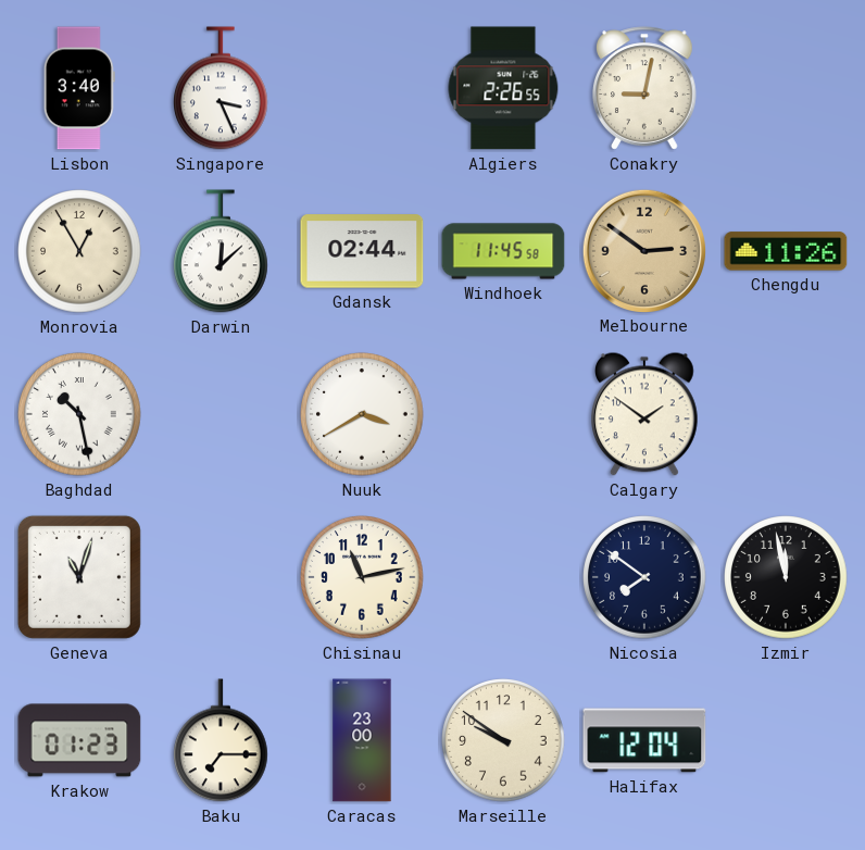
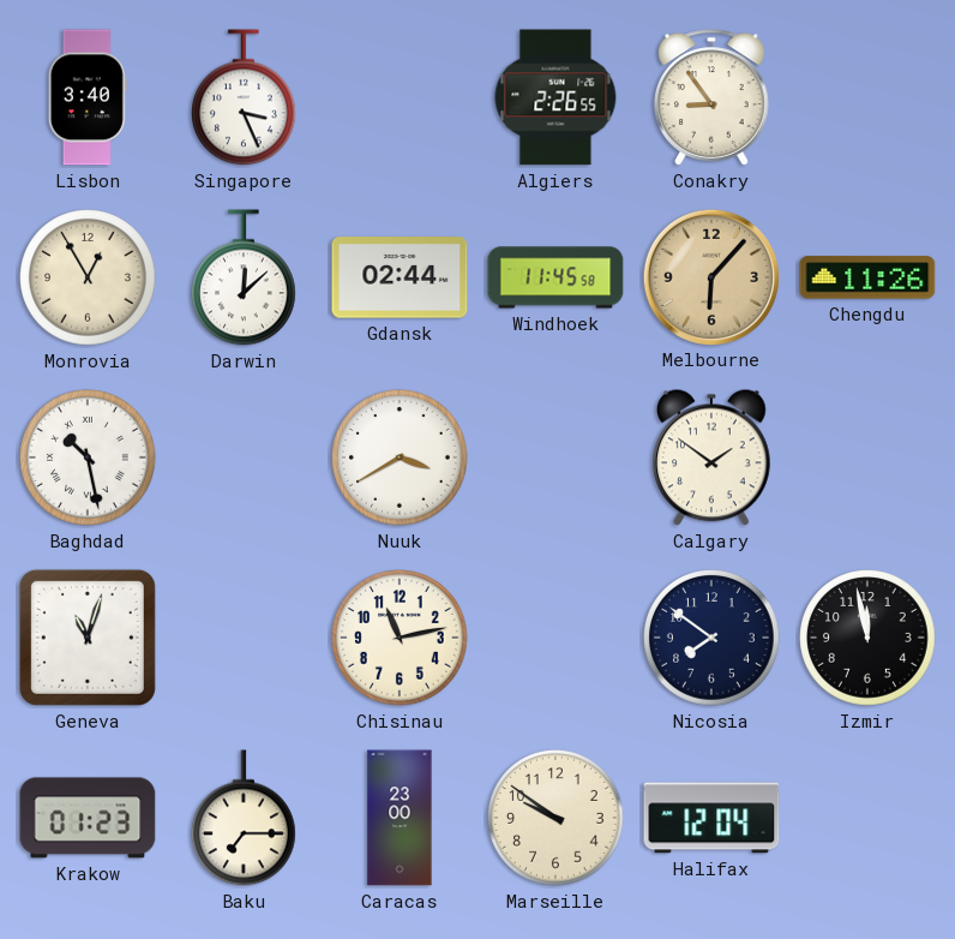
Conakry: 9:02 -> 8:54
Melbourne: 2:51 -> 6:07
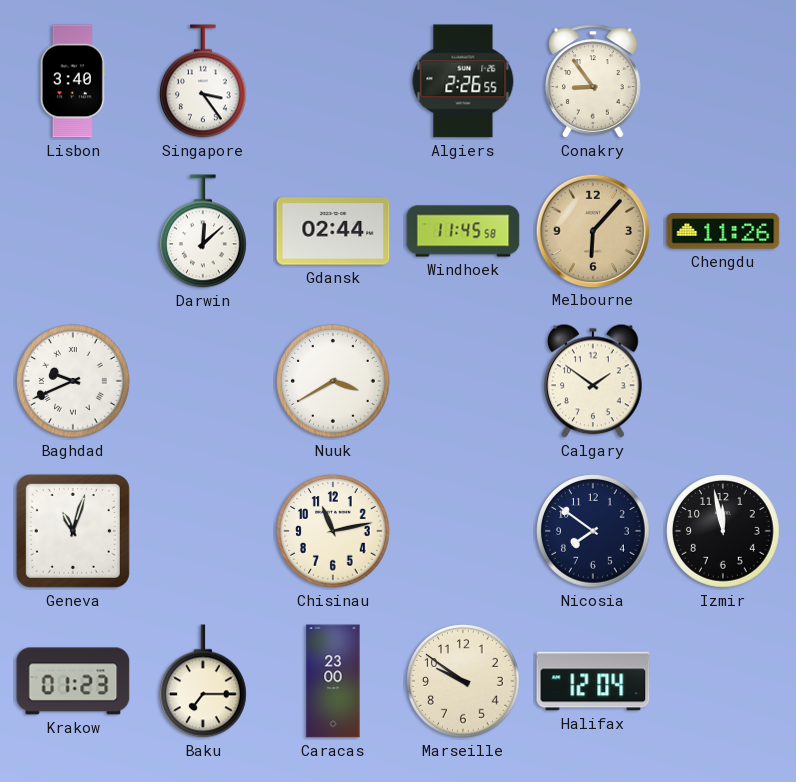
Singapore: 3:26 -> 3:24
Monrovia: 12:55 -> none
Baghdad: 10:28 -> 9:41
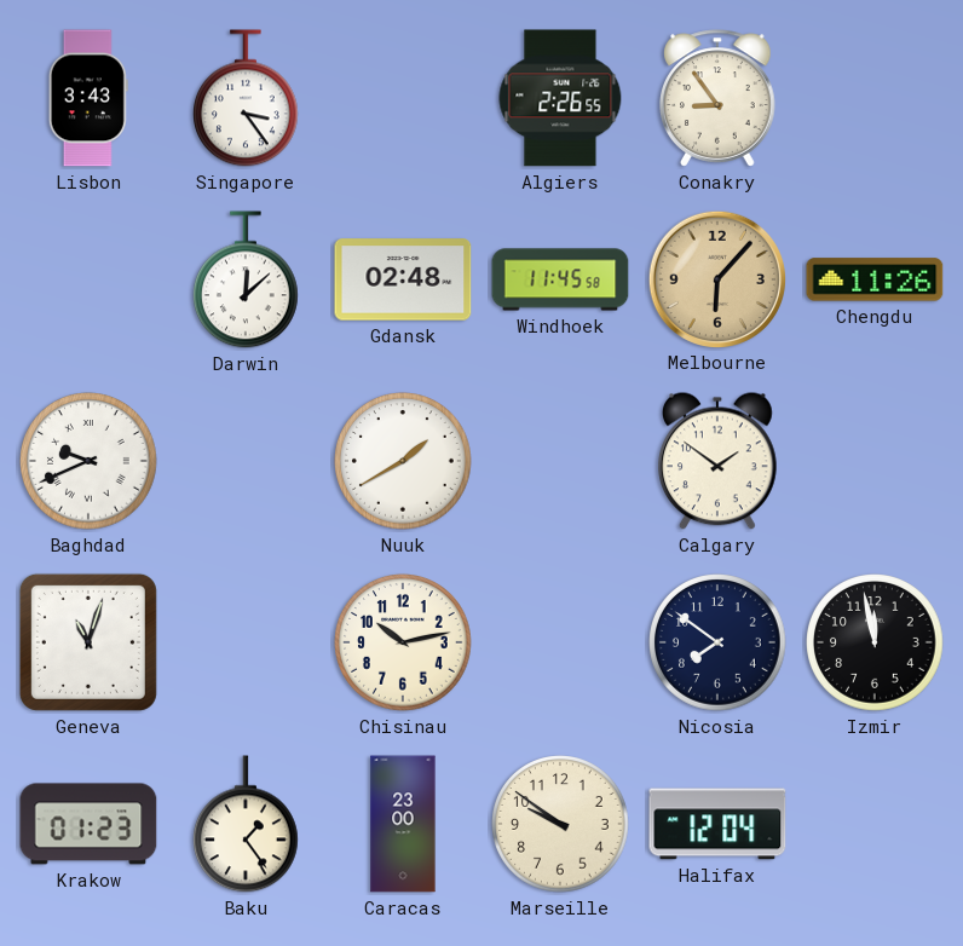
Lisbon: 3:40 -> 3:43
Gdansk: 02:44 -> 02:48
Nuuk: 3:40 -> 1:40
Chisinau: 11:13 -> 10:13
Baku: 7:15 -> 1:24
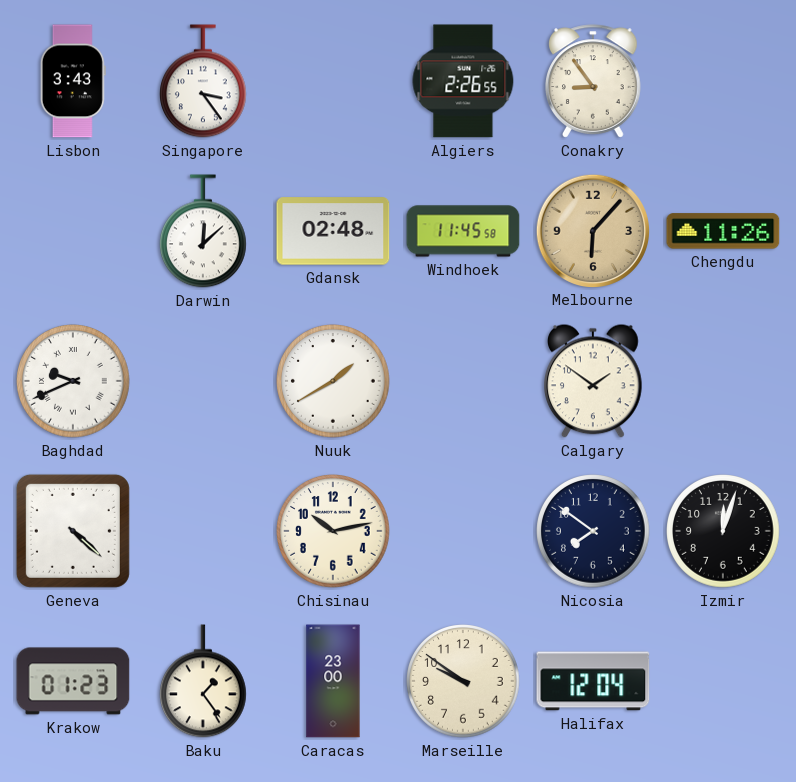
Geneva: 11:03 -> 4:22
Izmir: 11:58 -> 12:03
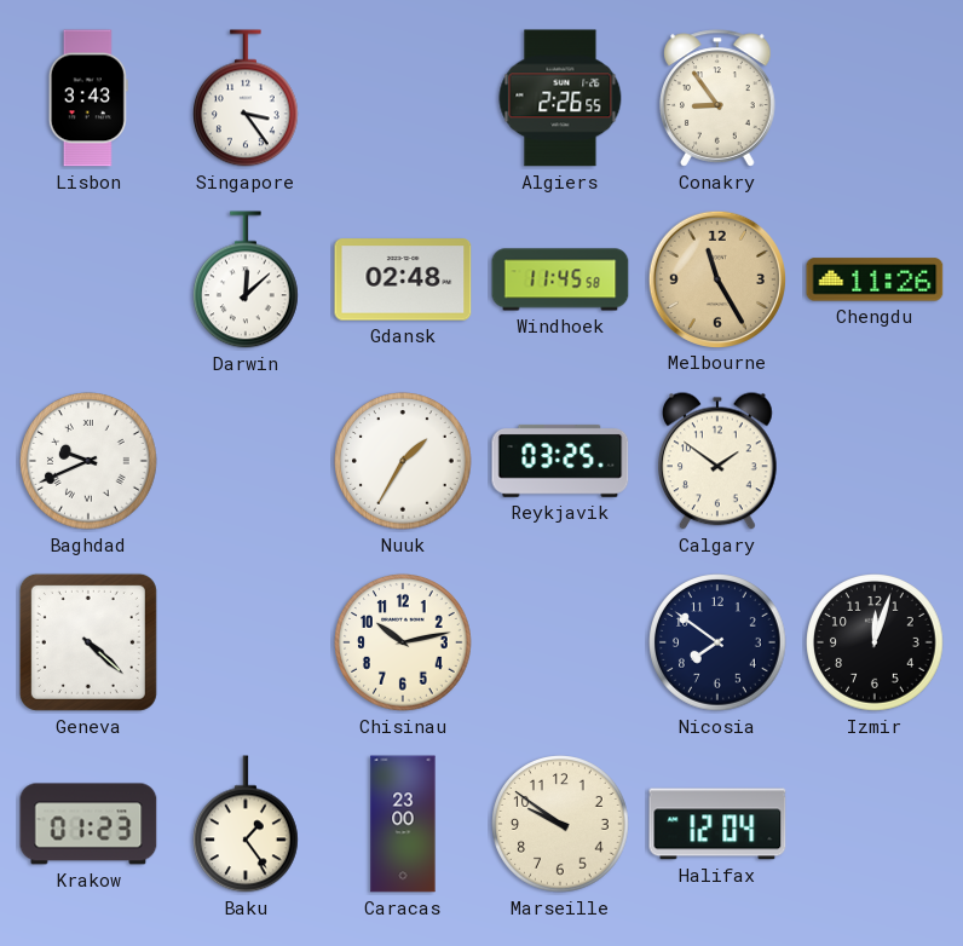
Melbourne: 6:07 -> 11:25
Nuuk: 1:40 -> 1:35
Reykjavik: none -> 03:25
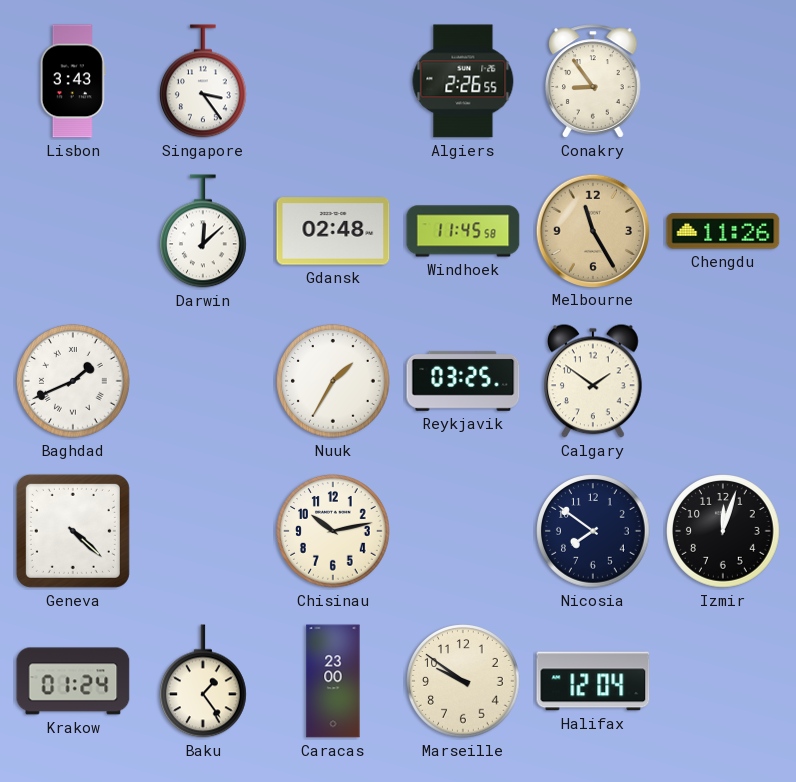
Baghdad: 9:41 -> 1:41
Krakow: 01:23 -> 01:24
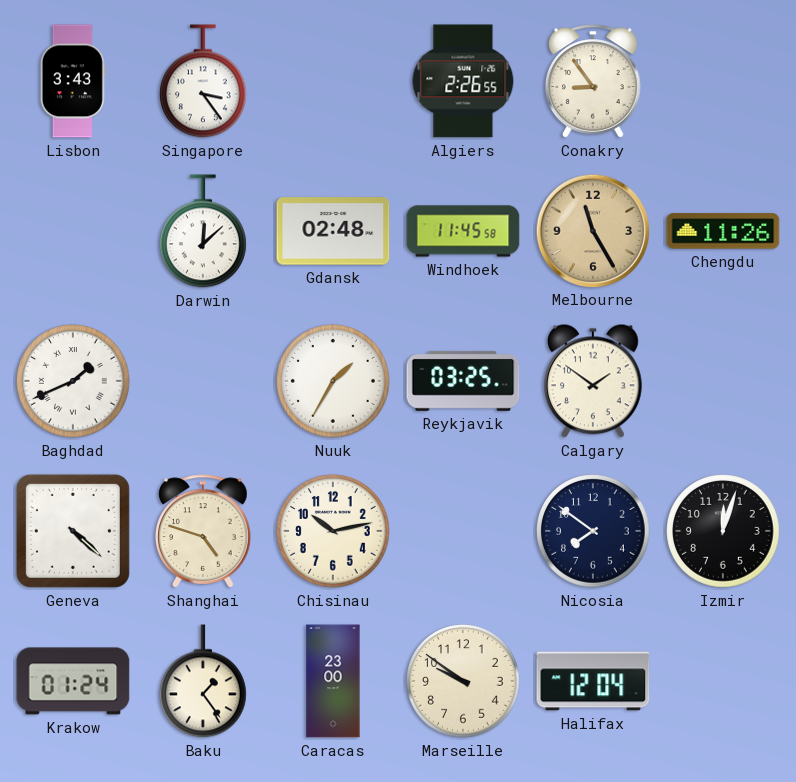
Shanghai: none -> 4:48
